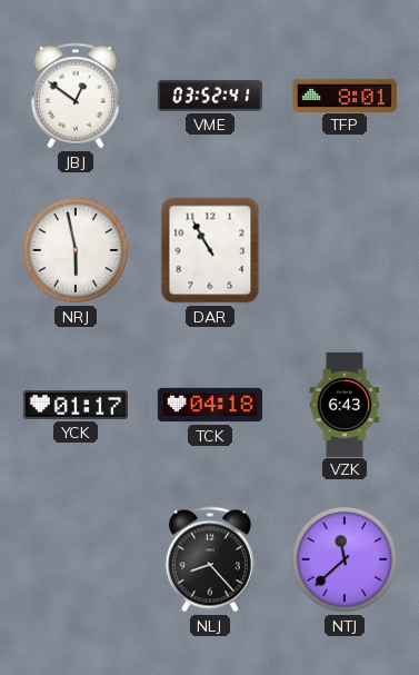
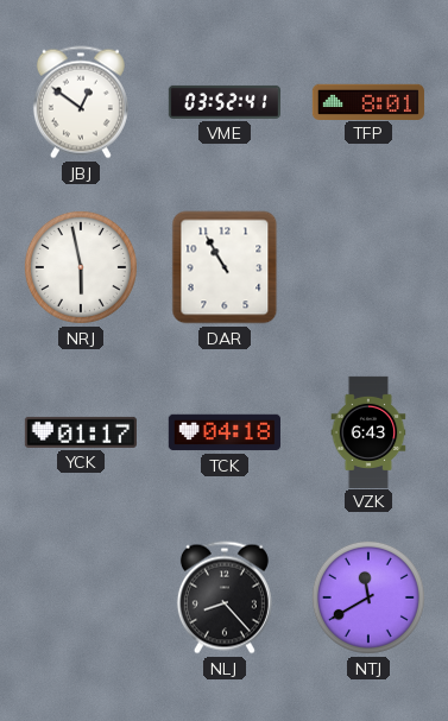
NTJ: 11:38 -> 11:40
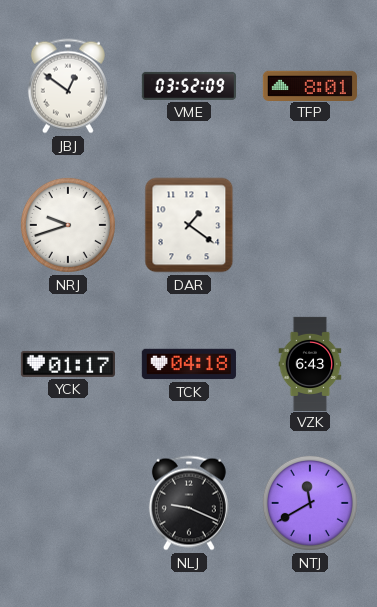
VME: 03:52:41 -> 03:52:09
NRJ: 5:58 -> 9:42
DAR: 10:55 -> 1:21
NLJ: 8:23 -> 9:19
